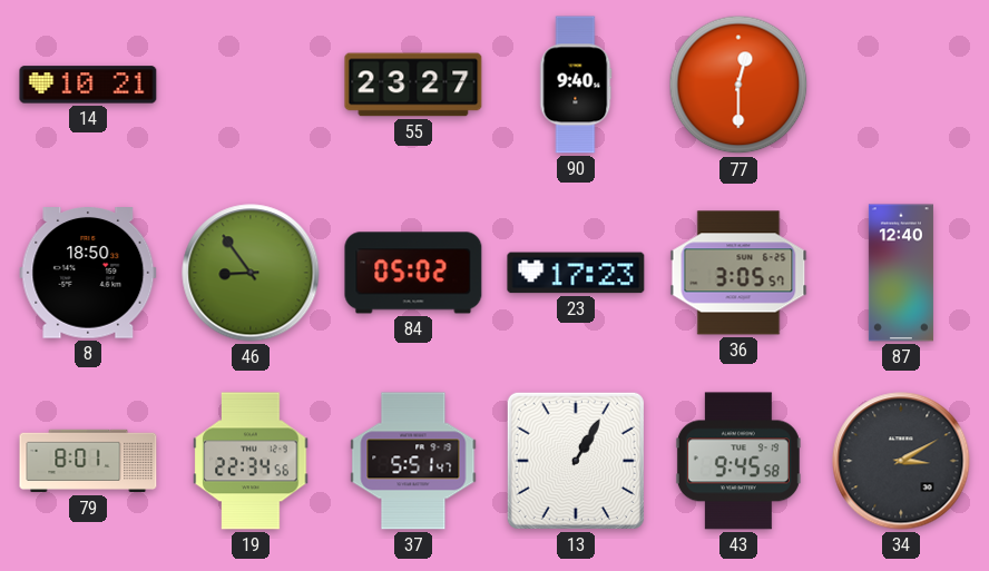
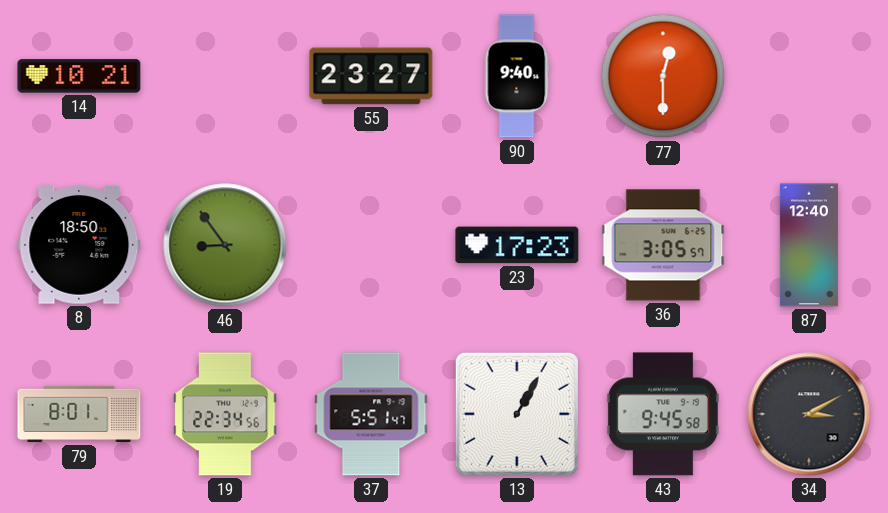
84: 05:02 -> none
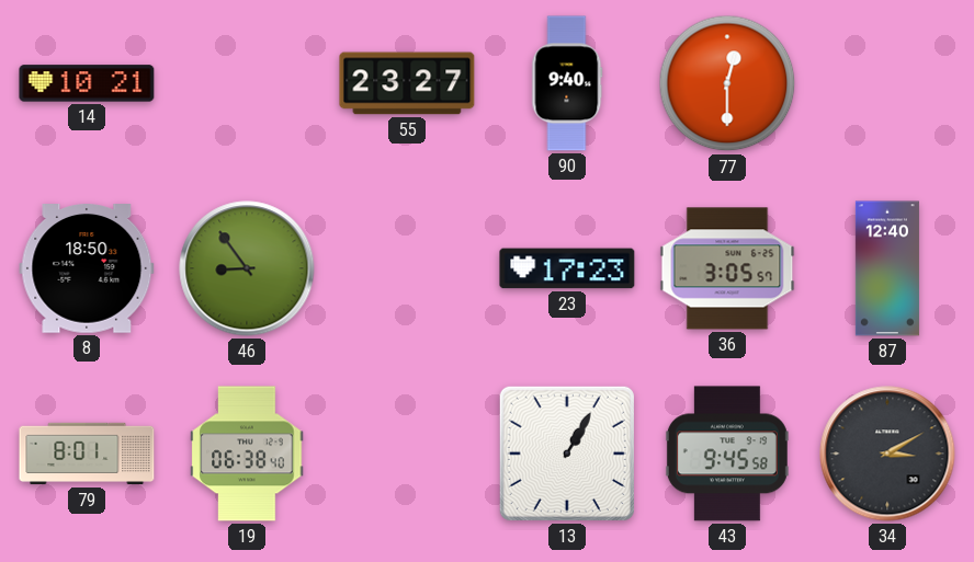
19: 22:34 -> 06:38
37: 5:51 -> none
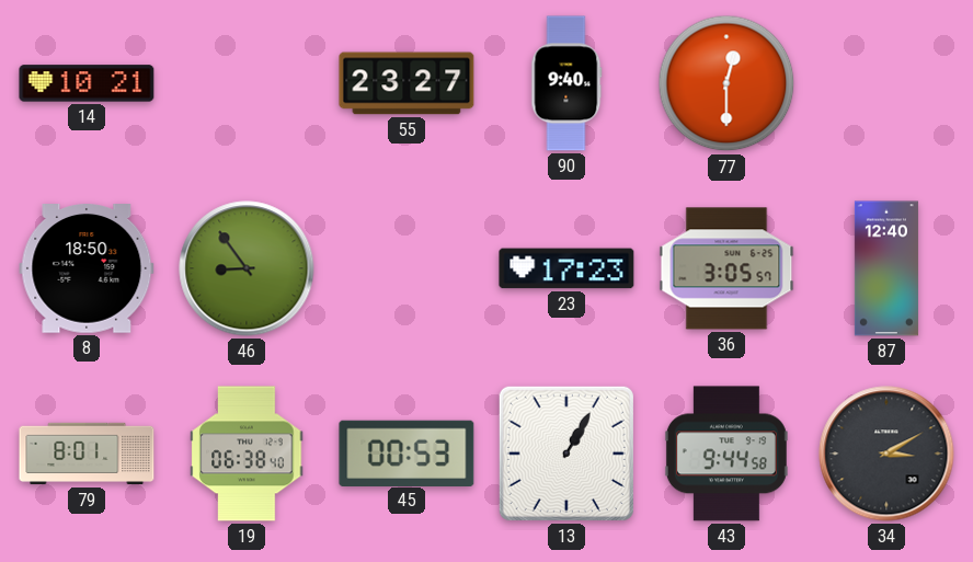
45: none -> 00:53
43: 9:45 -> 9:44
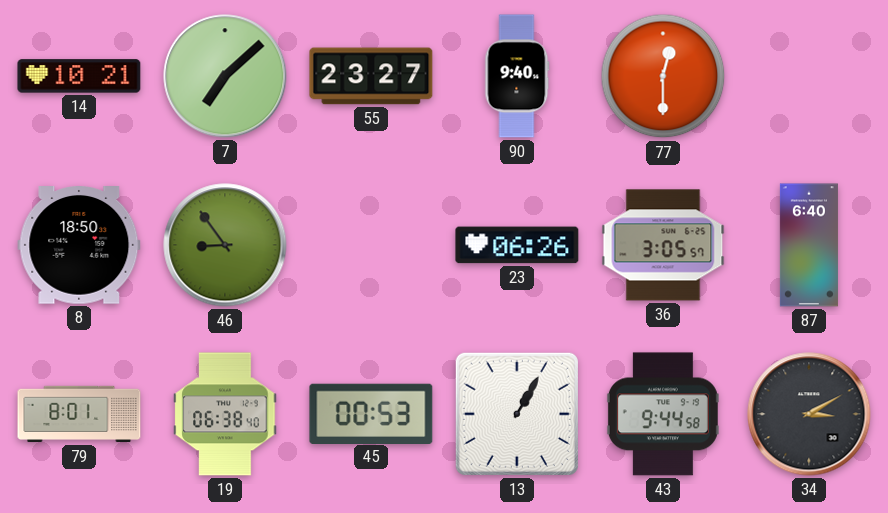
7: none -> 7:08
23: 17:23 -> 06:26
87: 12:40 -> 6:40
